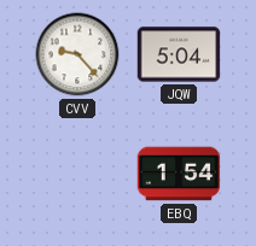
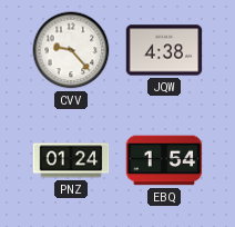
JQW: 5:04 -> 4:38
PNZ: none -> 01:24
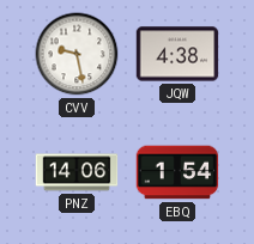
CVV: 9:23 -> 9:28
PNZ: 01:24 -> 14:06
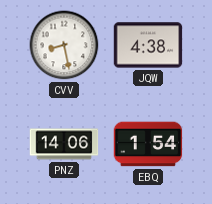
CVV: 9:28 -> 8:28
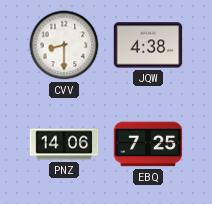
CVV: 8:28 -> 8:30
EBQ: 1:54 -> 7:25
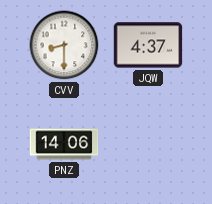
JQW: 4:38 -> 4:37
EBQ: 7:25 -> none
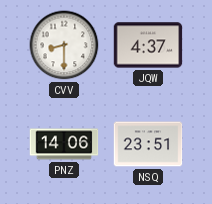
NSQ: none -> 23:51
